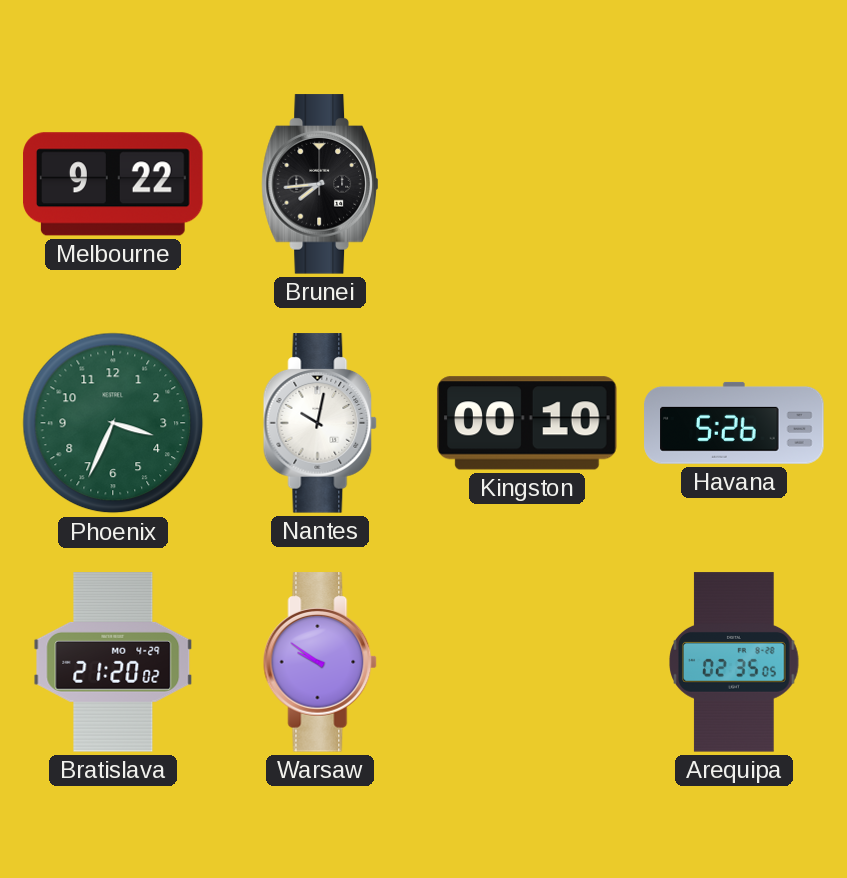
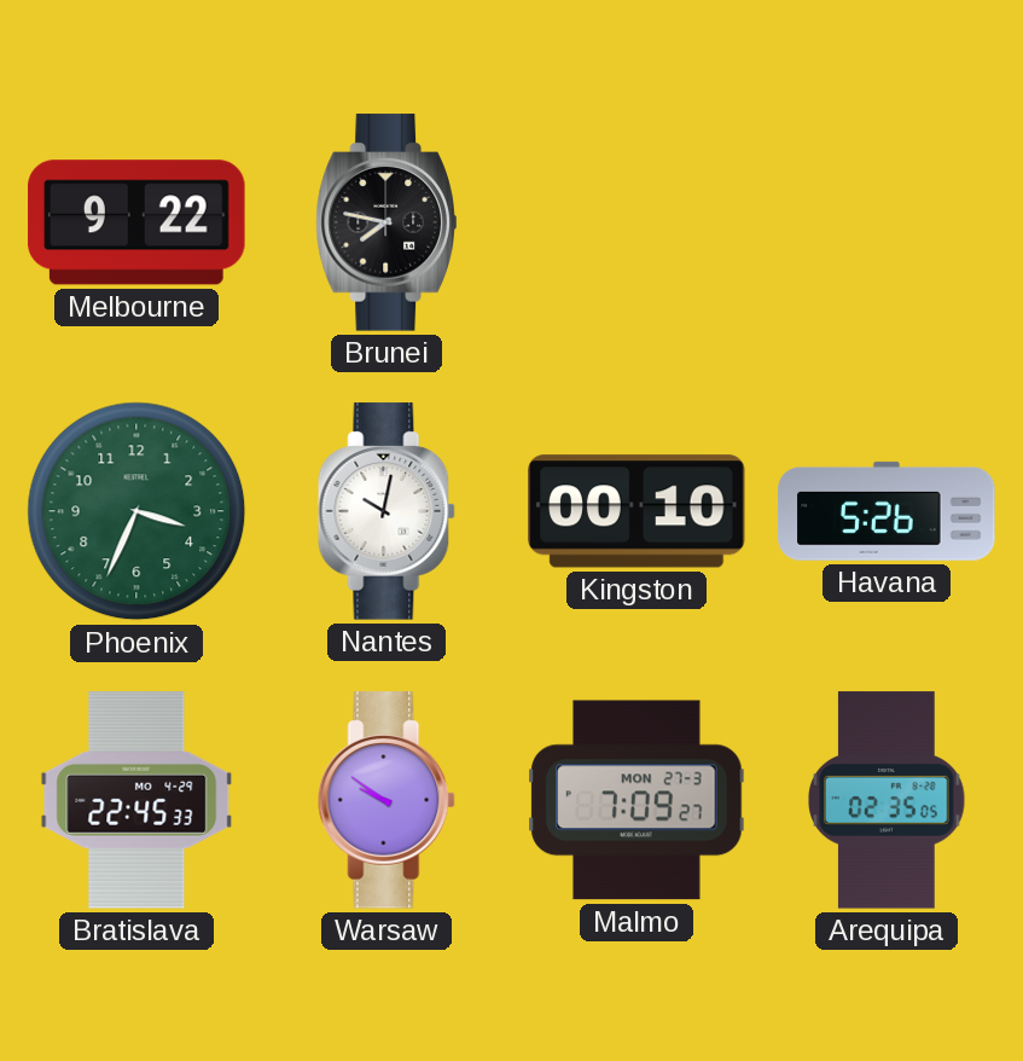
Brunei: 7:44 -> 7:47
Bratislava: 21:20 -> 22:45
Malmo: none -> 7:09
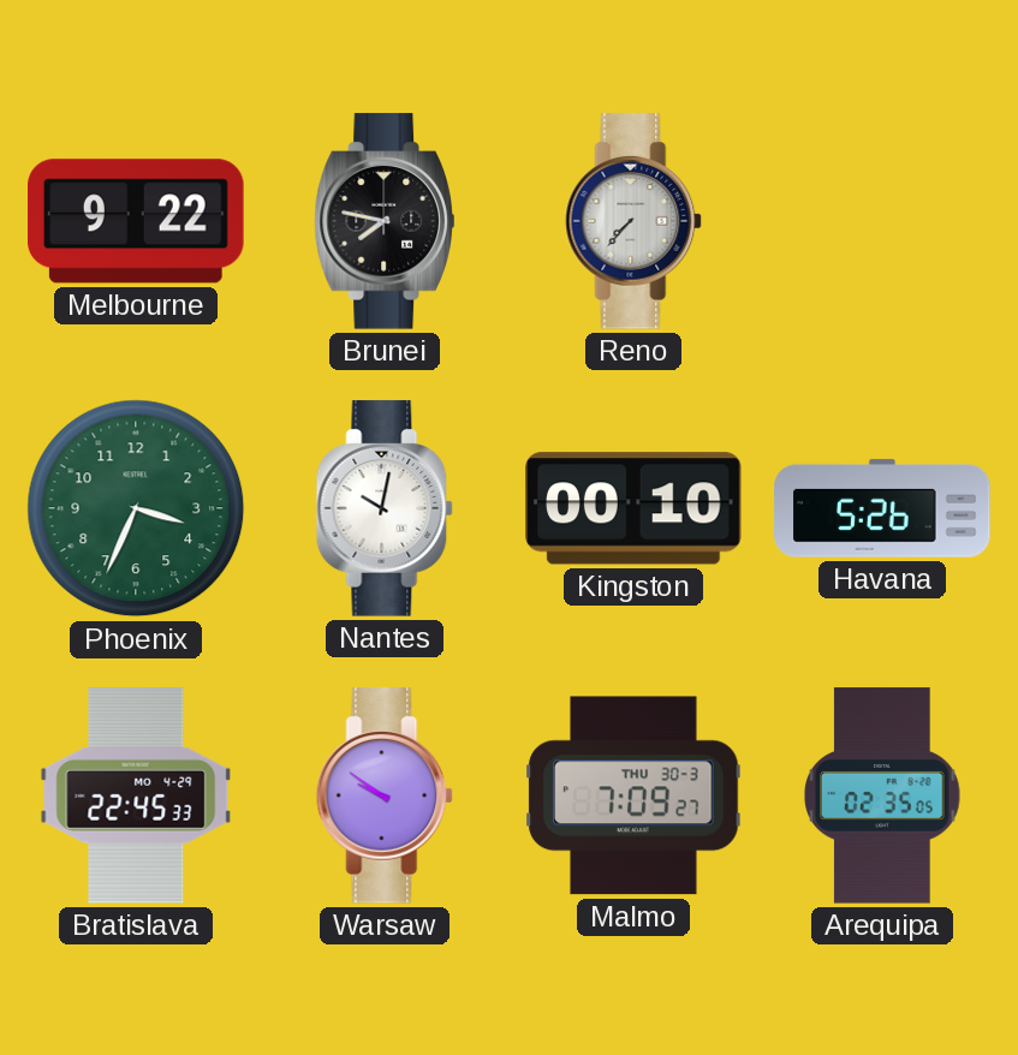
Reno: none -> 7:37
Malmo date: MON 27-3 -> THU 30-3
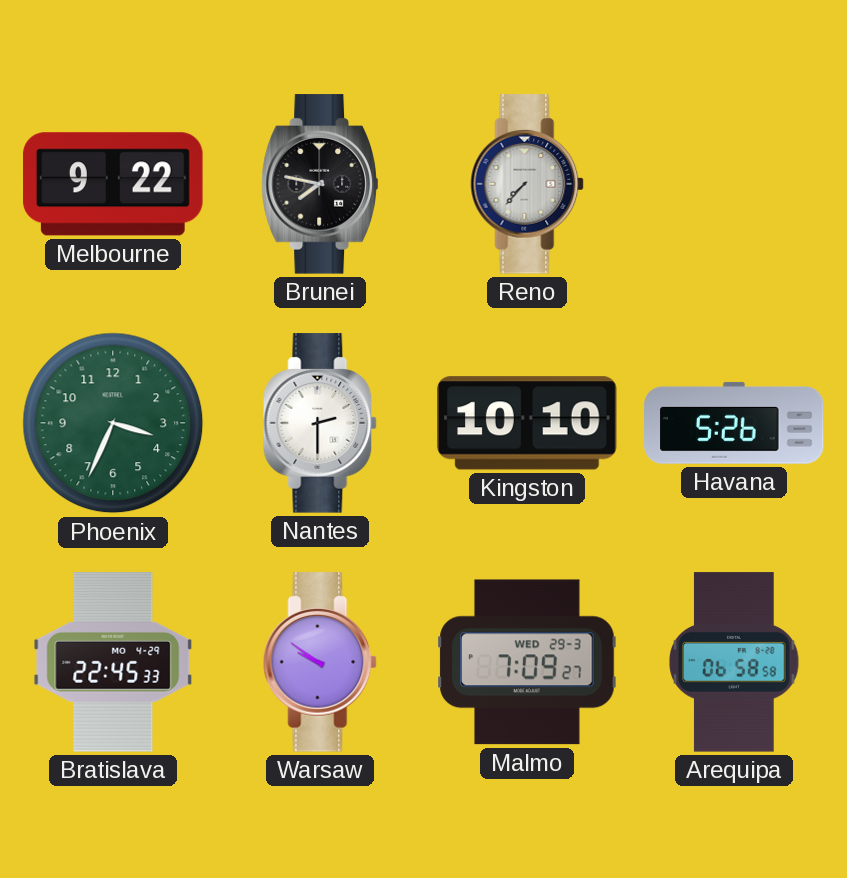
Nantes: 10:02 -> 2:30
Kingston: 00:10 -> 10:10
Malmo date: THU 30-3 -> WED 29-3
Arequipa: 02:35 -> 06:58
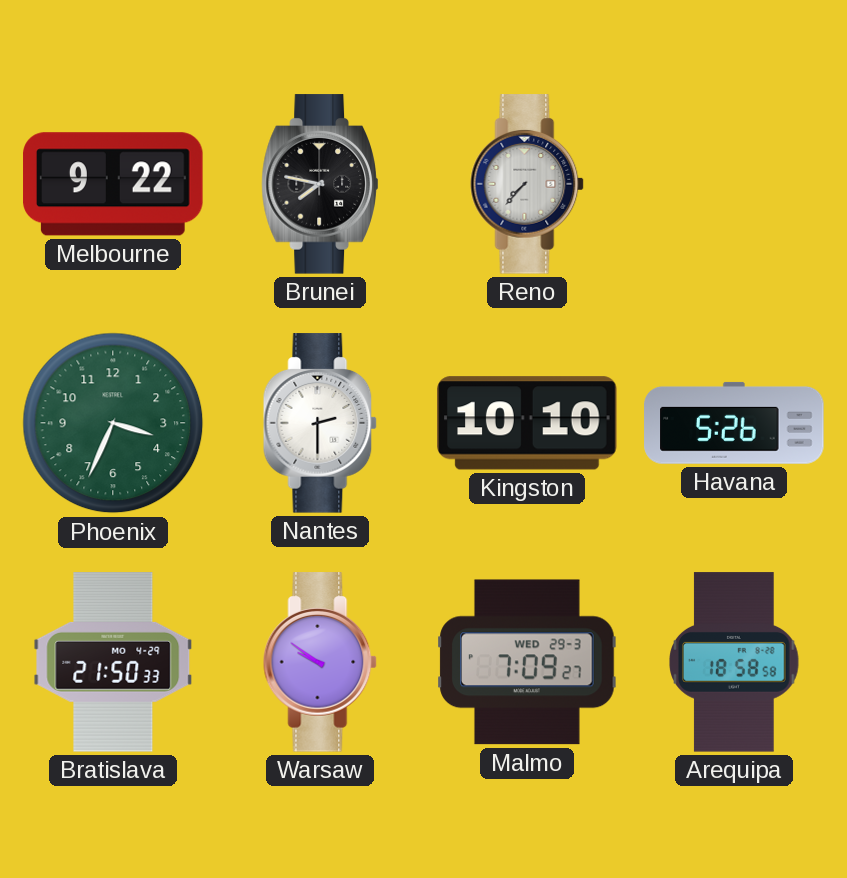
Bratislava: 22:45 -> 21:50
Arequipa: 06:58 -> 18:58
